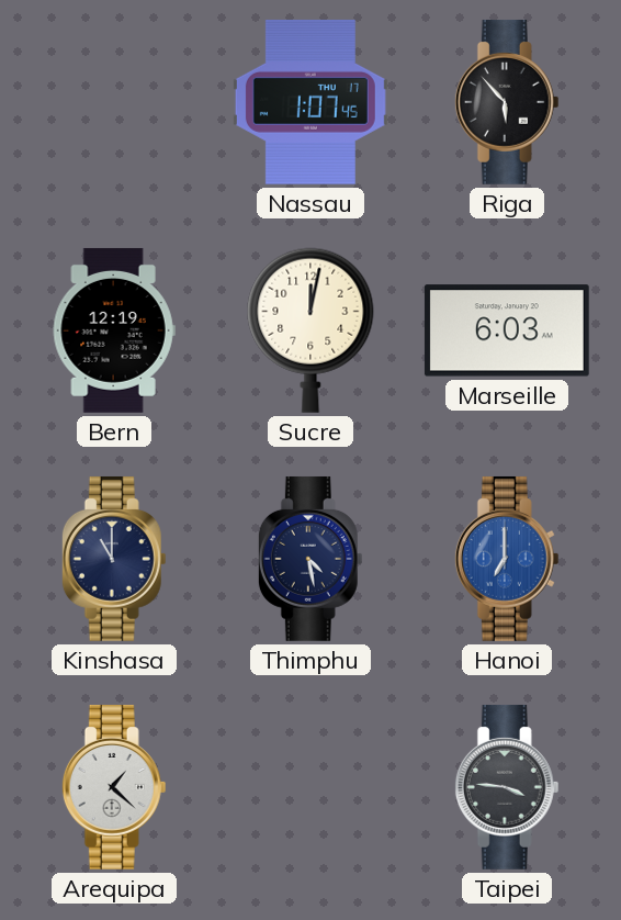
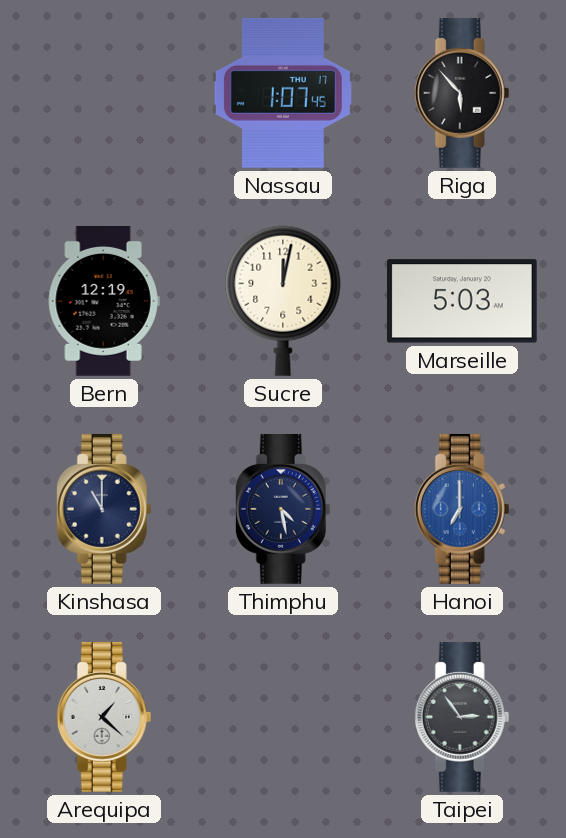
Marseille: 6:03 -> 5:03
Taipei: 3:46 -> 2:54
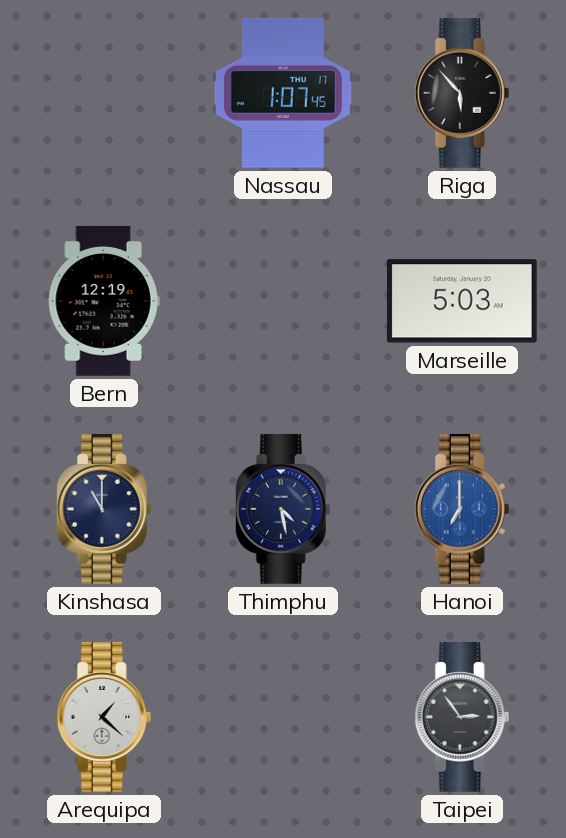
Sucre: 12:02 -> none
